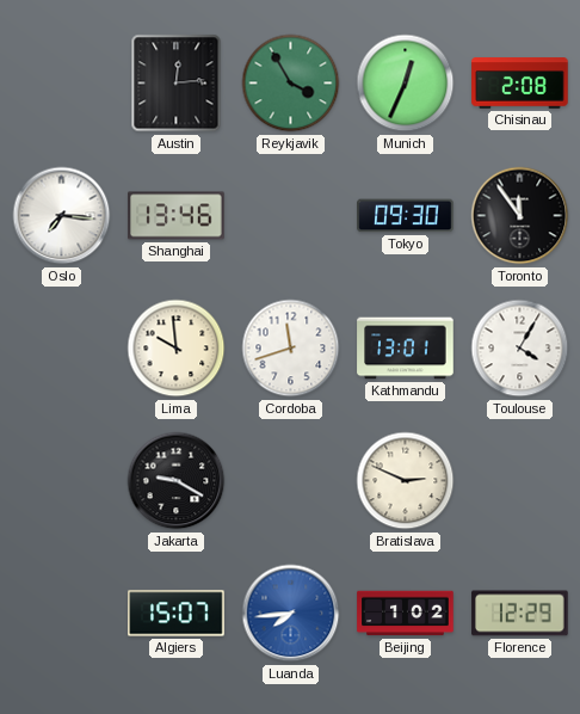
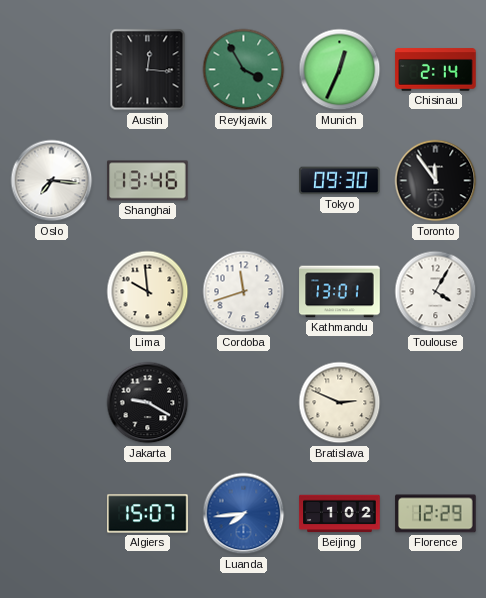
Austin: 12:14 -> 12:16
Chisinau: 2:08 -> 2:14
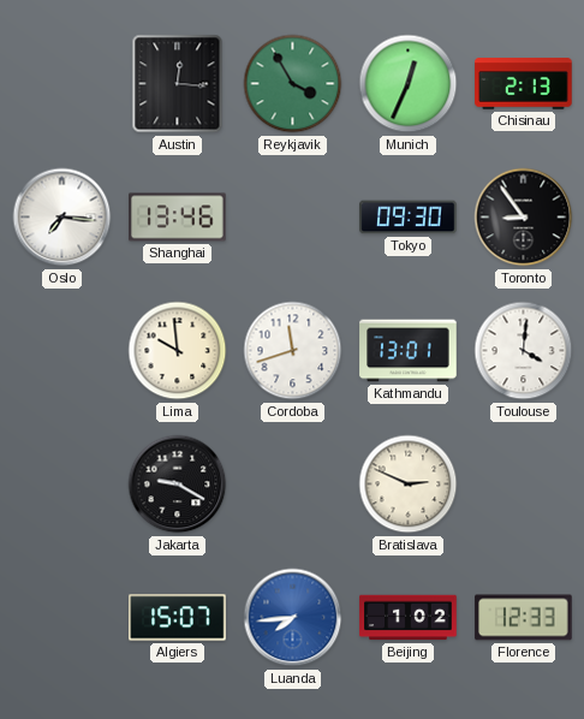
Chisinau: 2:14 -> 2:13
Toronto: 11:54 -> 8:54
Toulouse: 4:05 -> 4:01
Florence: 12:29 -> 12:33
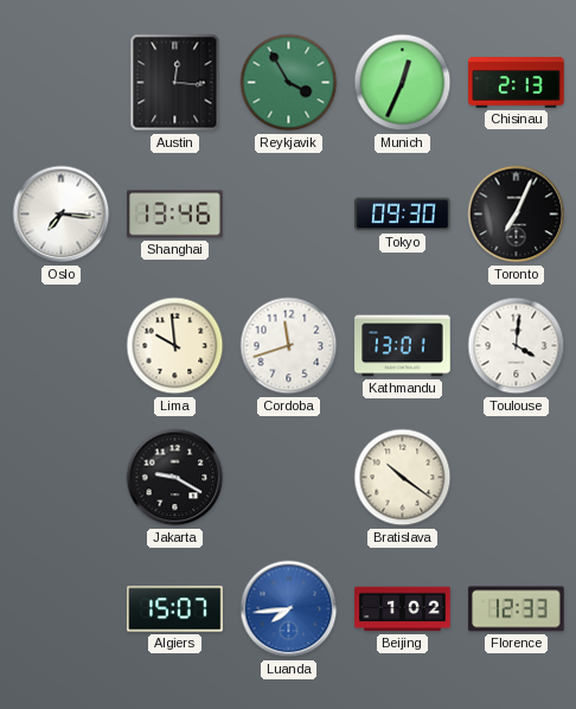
Toronto: 8:54 -> 7:04
Bratislava: 2:49 -> 10:21
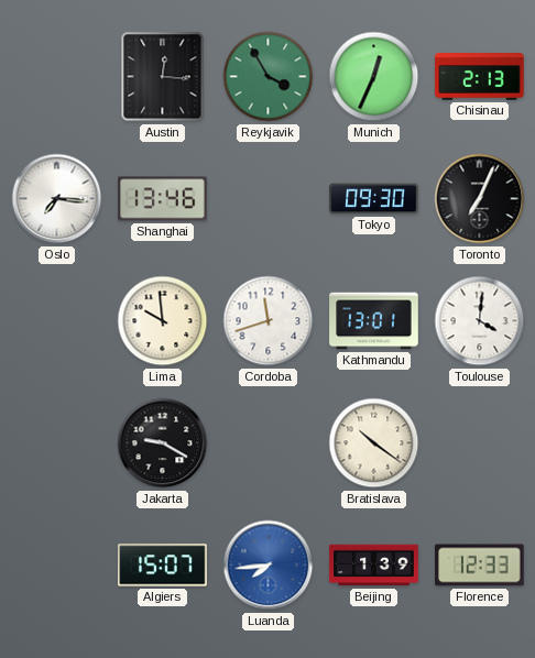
Beijing: 1:02 -> 1:39
